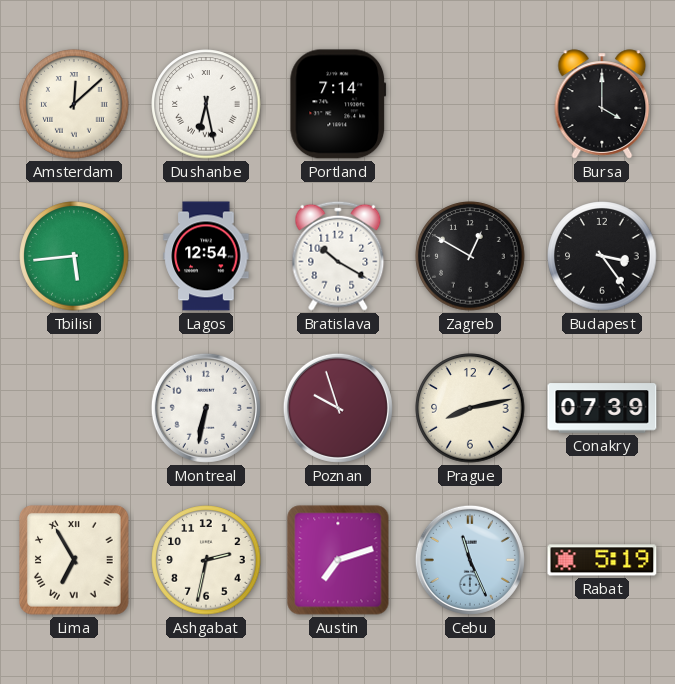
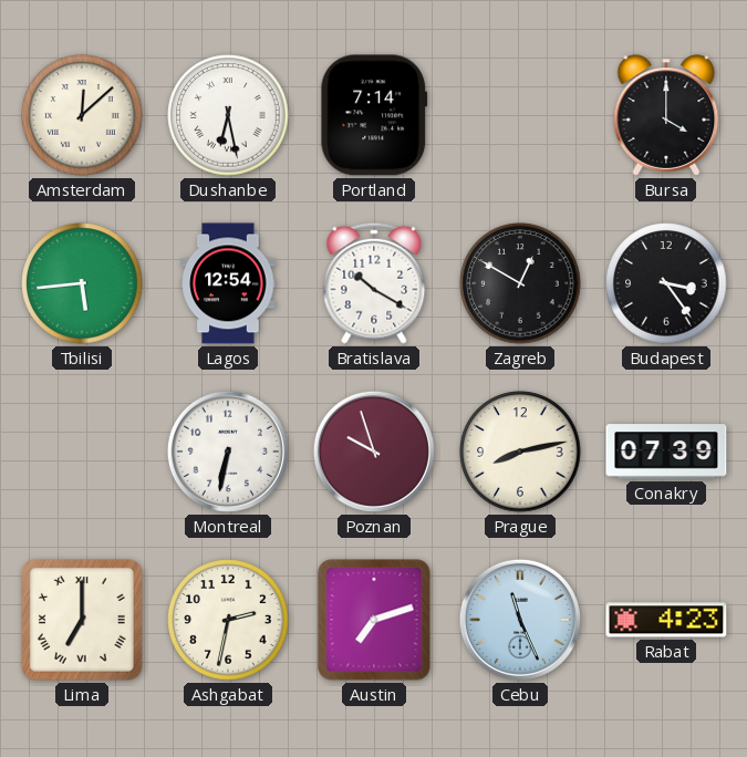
Lima: 6:55 -> 7:00
Rabat: 5:19 -> 4:23
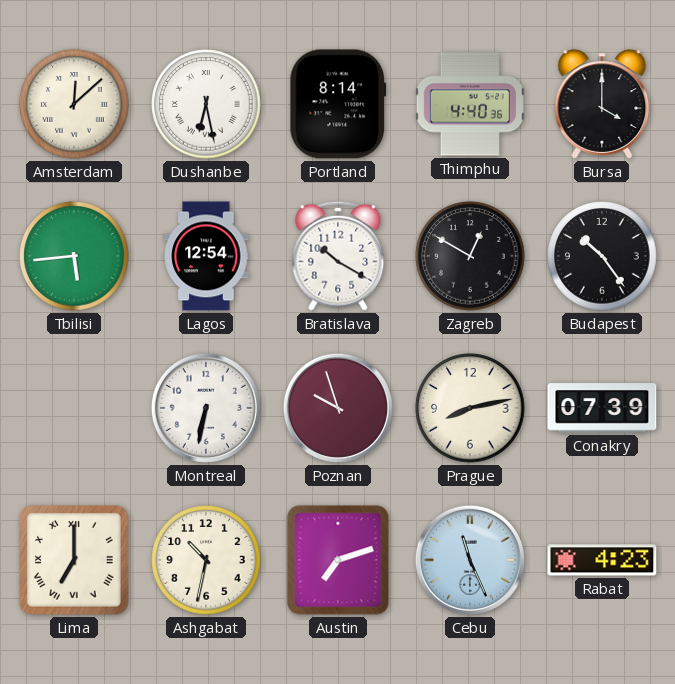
Portland: 7:14 -> 8:14
Thimphu: none -> 4:40
Budapest: 3:24 -> 10:24
Ashgabat: 2:32 -> 10:32
